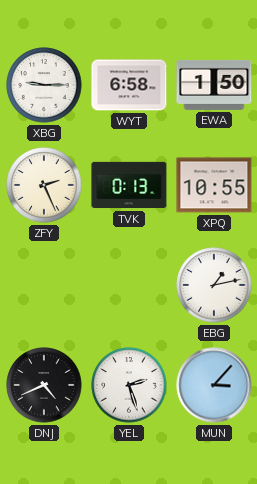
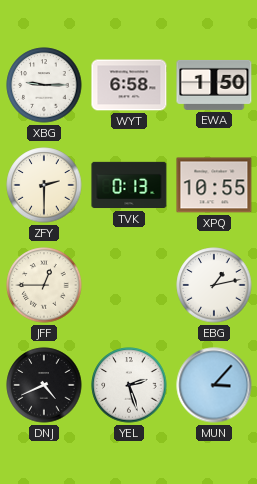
ZFY: 2:26 -> 2:30
JFF: none -> 12:45
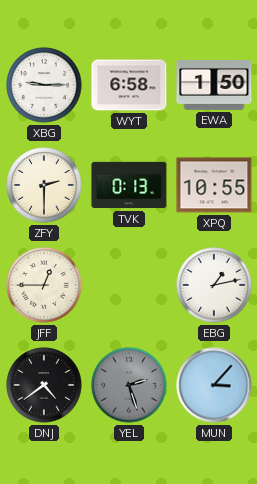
DNJ: 4:41 -> 4:39
YEL dial: white -> grey
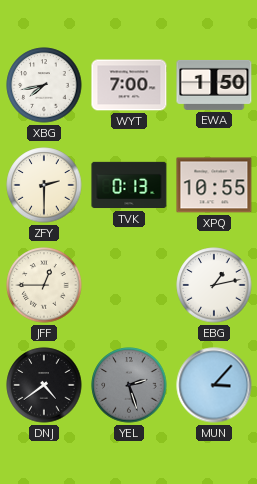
XBG: 9:15 -> 7:43
WYT: 6:58 -> 7:00
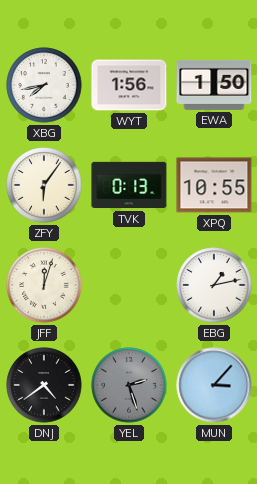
WYT: 7:00 -> 1:56
ZFY: 2:30 -> 6:06
JFF: 12:45 -> 12:03
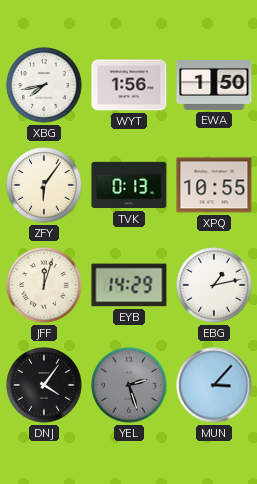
EYB: none -> 14:29
DNJ: 4:39 -> 4:06
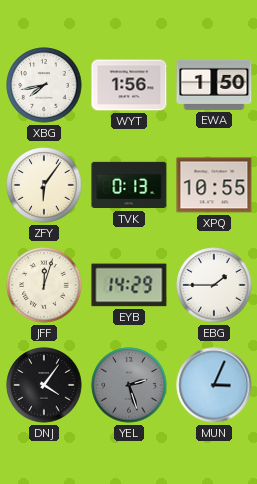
EBG: 1:13 -> 1:45
MUN: 3:07 -> 3:04
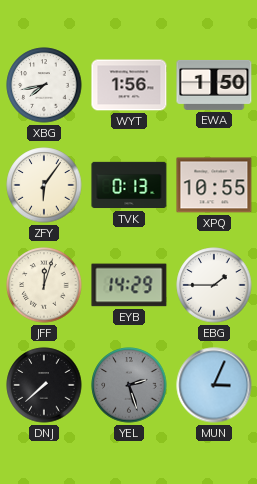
DNJ: 4:06 -> 7:38
